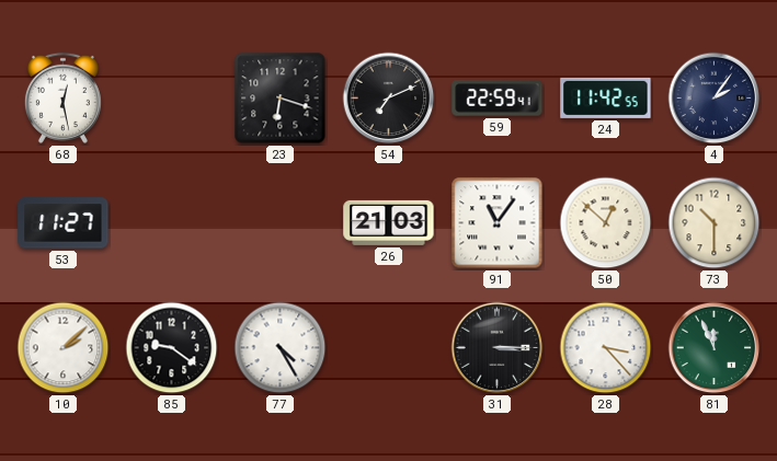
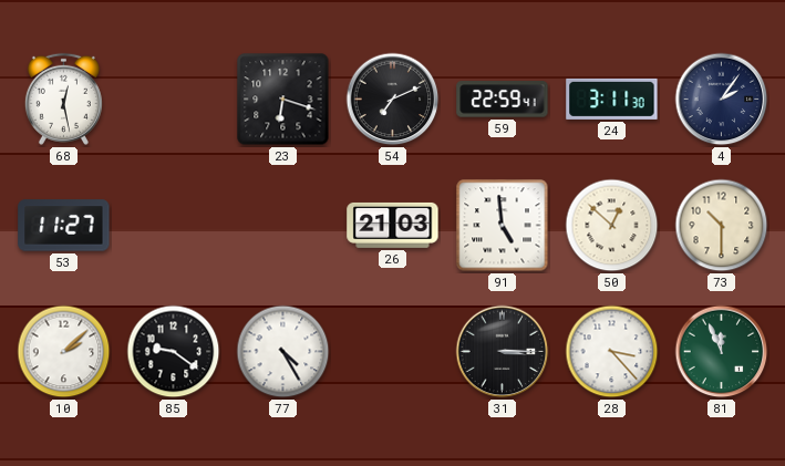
24: 11:42 -> 3:11
91: 11:06 -> 4:59
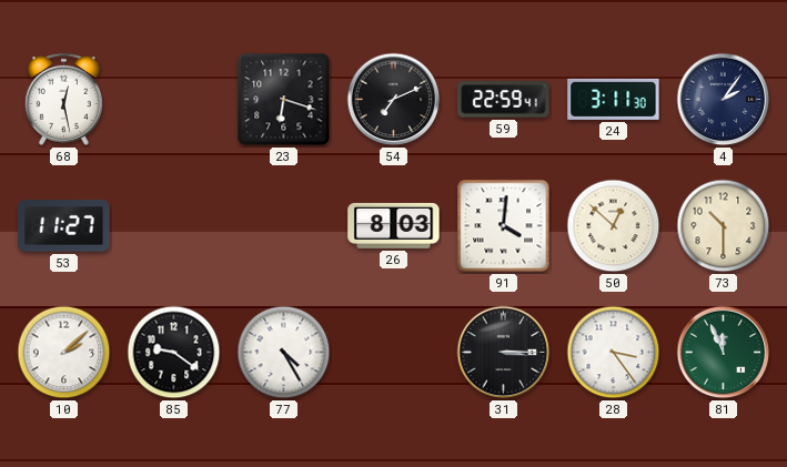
26: 21:03 -> 8:03
91: 4:59 -> 4:01
28: 3:23 -> 3:24
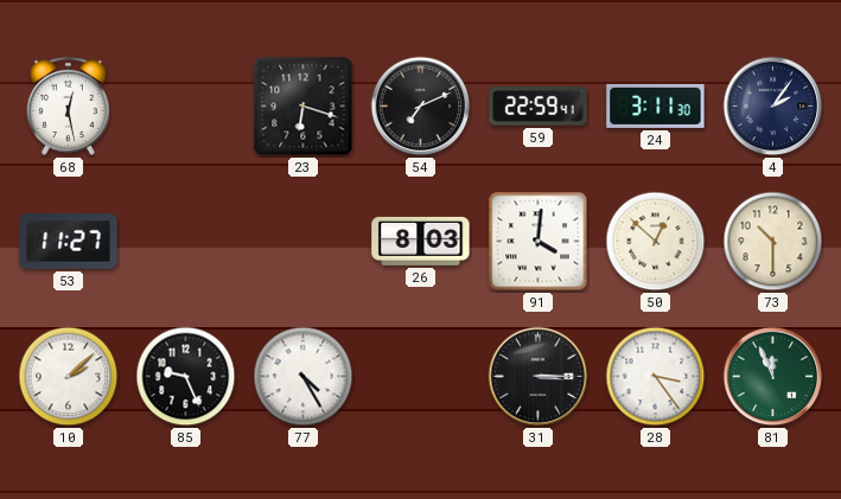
85: 9:21 -> 9:26
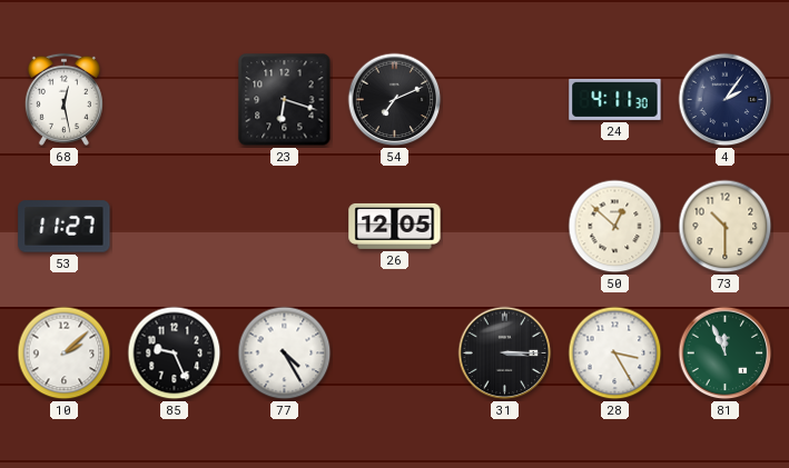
59: 22:59 -> none
24: 3:11 -> 4:11
26: 8:03 -> 12:05
91: 4:01 -> none
28: 3:24 -> 3:25
